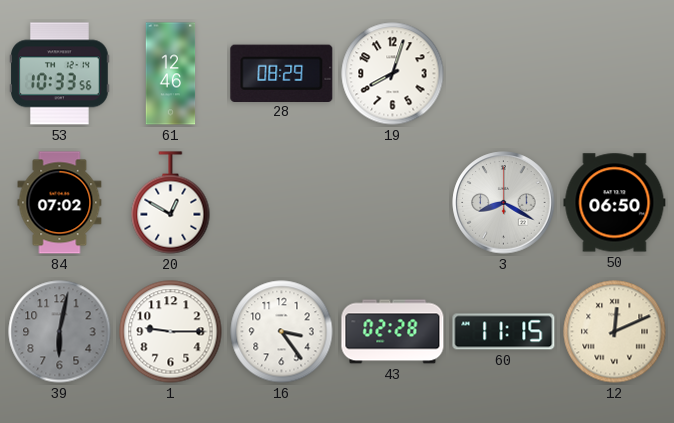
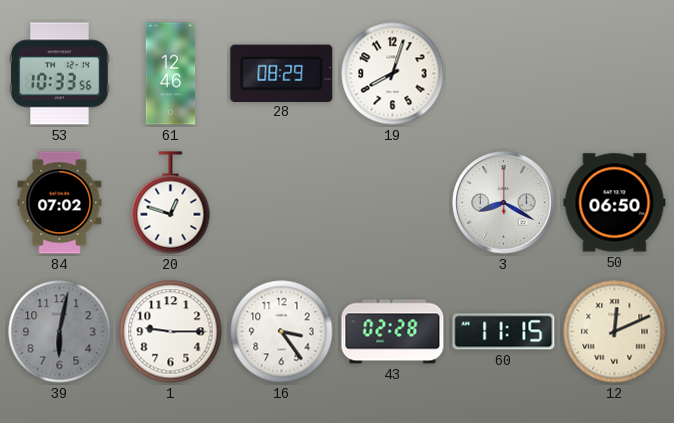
20: 12:50 -> 12:48
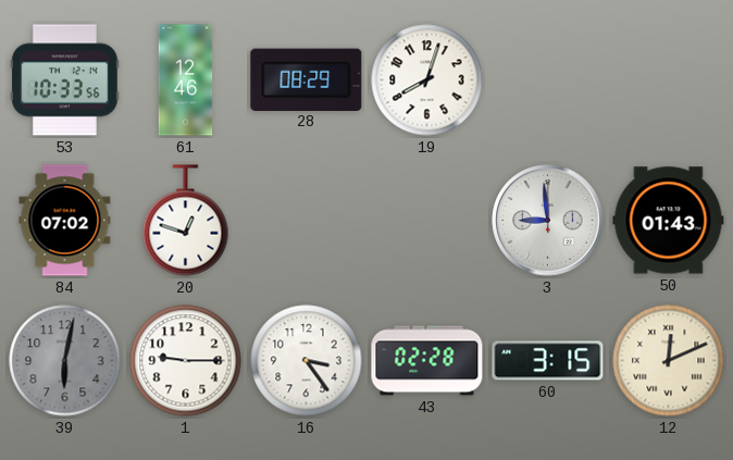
3: 8:20 -> 8:59
50: 06:50 -> 01:43
60: 11:15 -> 3:15
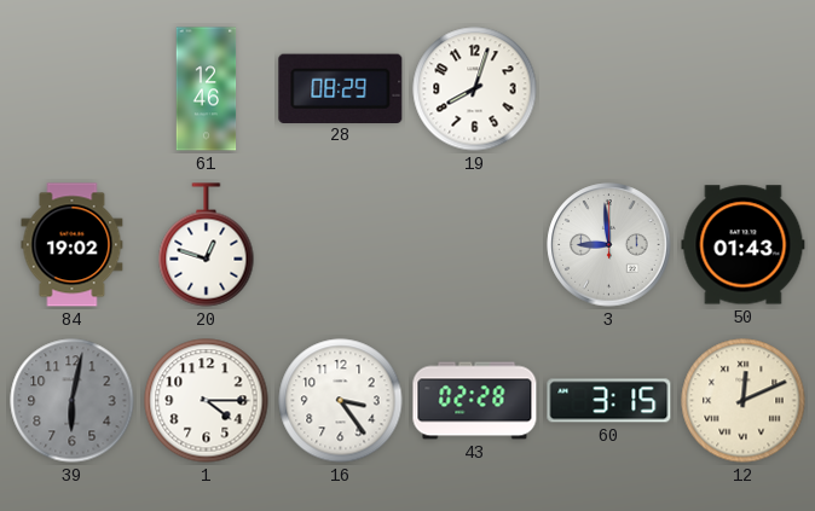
53: 10:33 -> none
84: 07:02 -> 19:02
1: 9:15 -> 4:15
